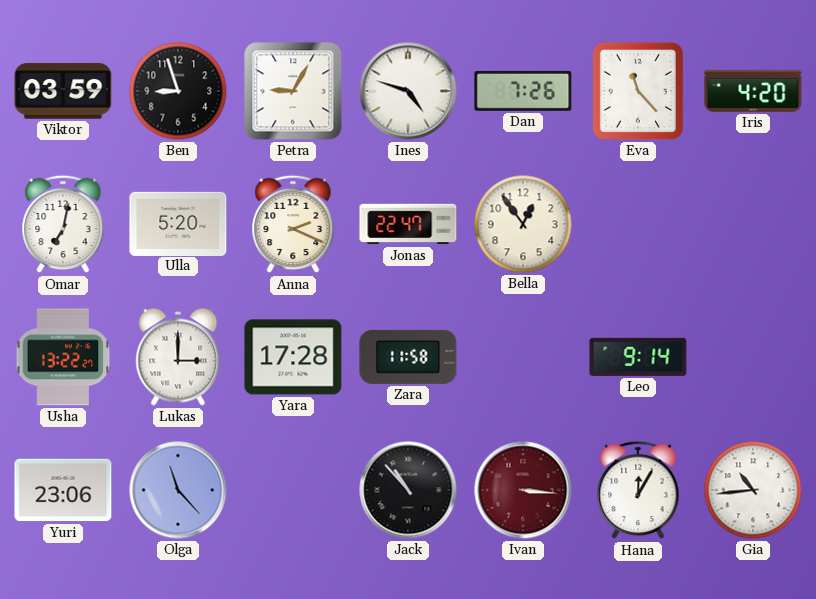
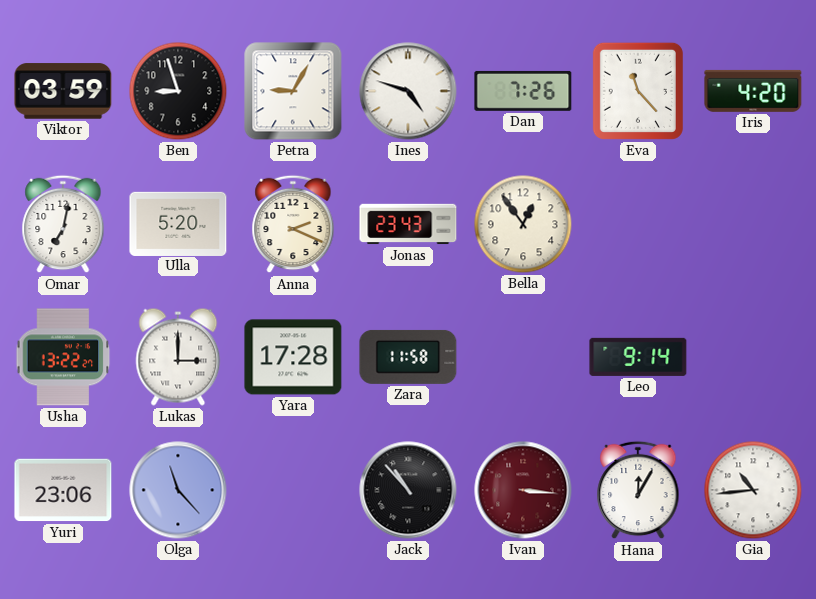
Jonas: 22:47 -> 23:43
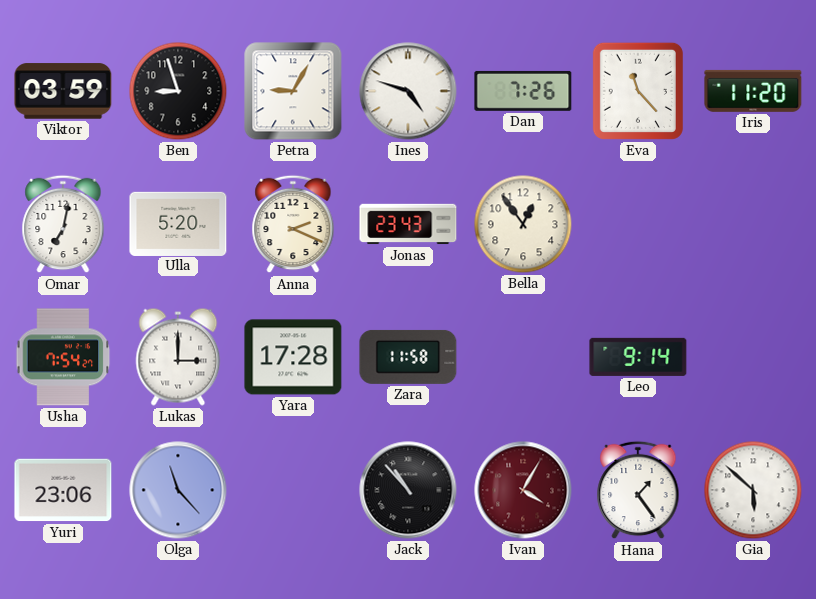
Iris: 4:20 -> 11:20
Usha: 13:22 -> 7:54
Ivan: 3:16 -> 4:05
Hana: 12:05 -> 1:24
Gia: 10:44 -> 5:52
